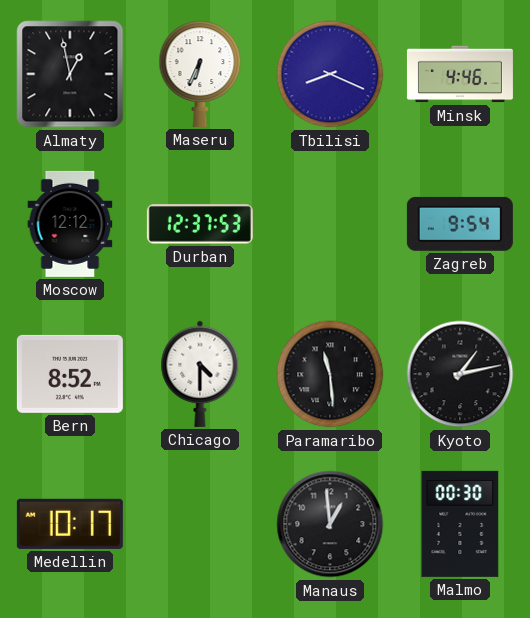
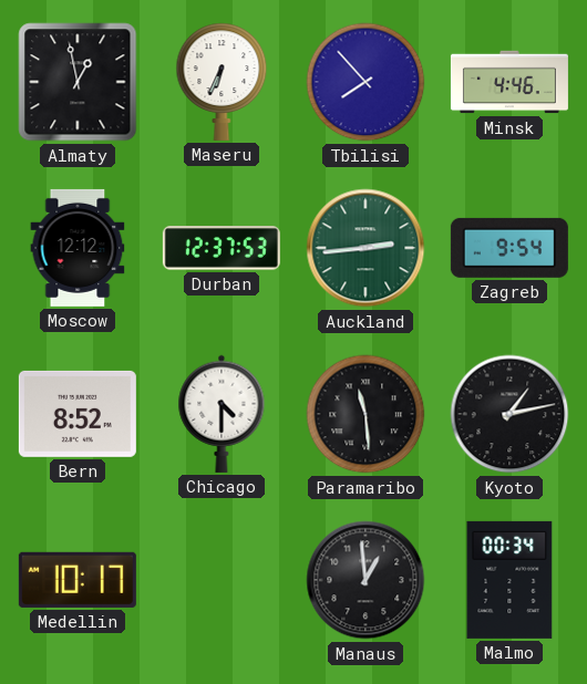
Tbilisi: 8:19 -> 7:53
Auckland: none -> 2:44
Malmo: 00:30 -> 00:34
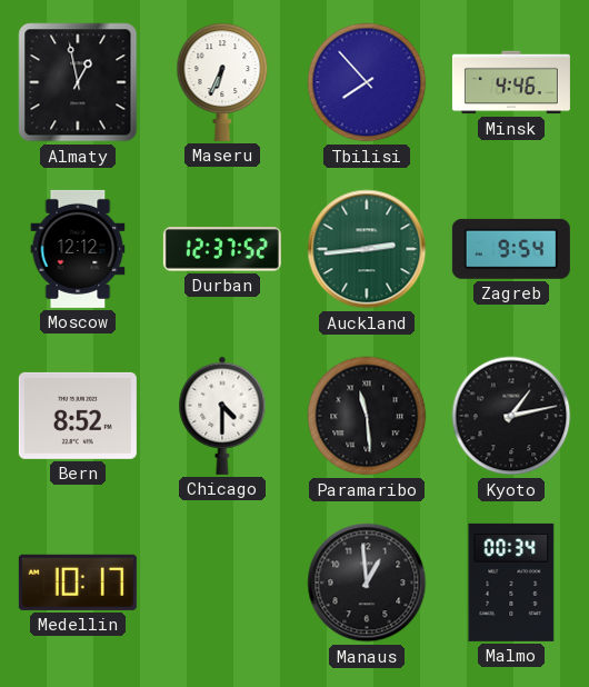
Durban: 12:37:53 -> 12:37:52
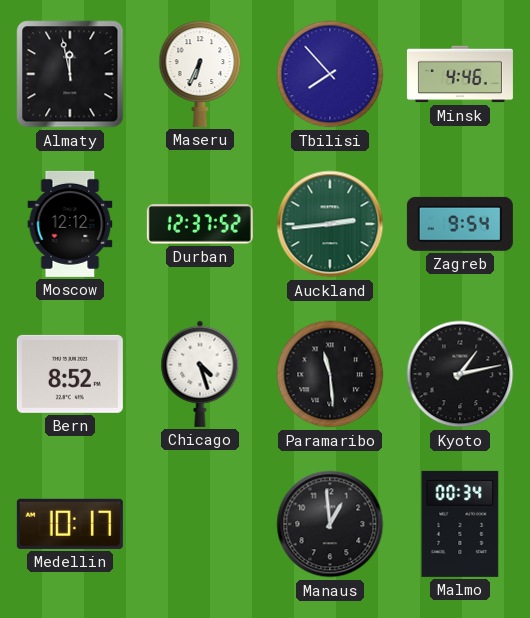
Almaty: 12:58 -> 11:58
Chicago: 4:30 -> 4:27
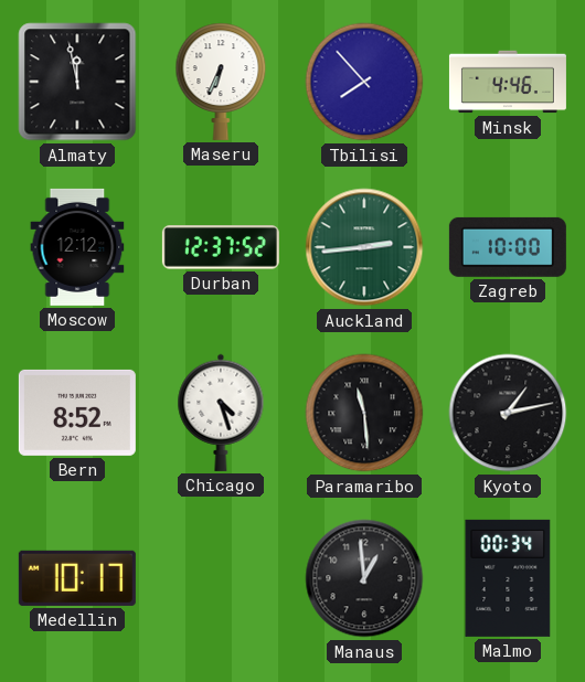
Zagreb: 9:54 -> 10:00
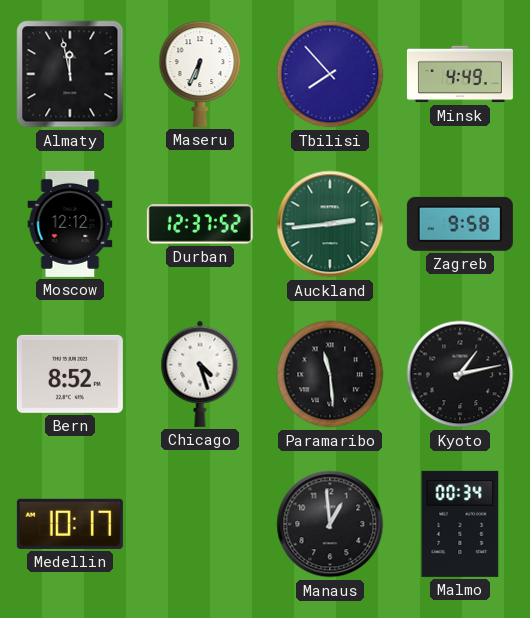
Minsk: 4:46 -> 4:49
Zagreb: 10:00 -> 9:58
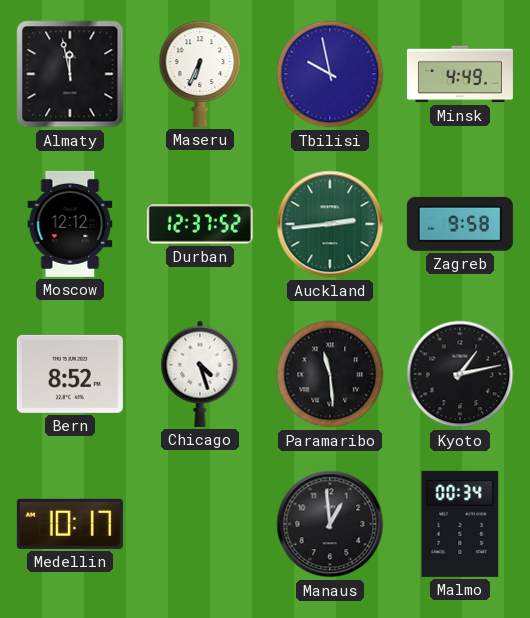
Tbilisi: 7:53 -> 9:58
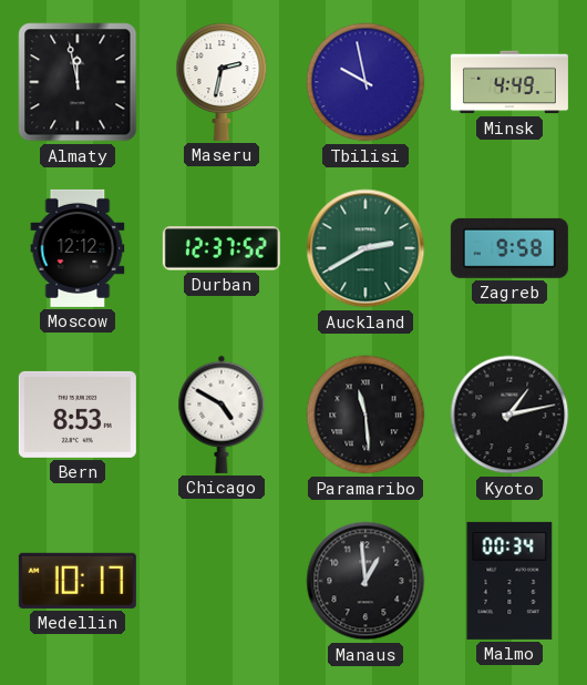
Maseru: 6:34 -> 2:32
Auckland: 2:44 -> 2:40
Bern: 8:52 -> 8:53
Chicago: 4:27 -> 4:50
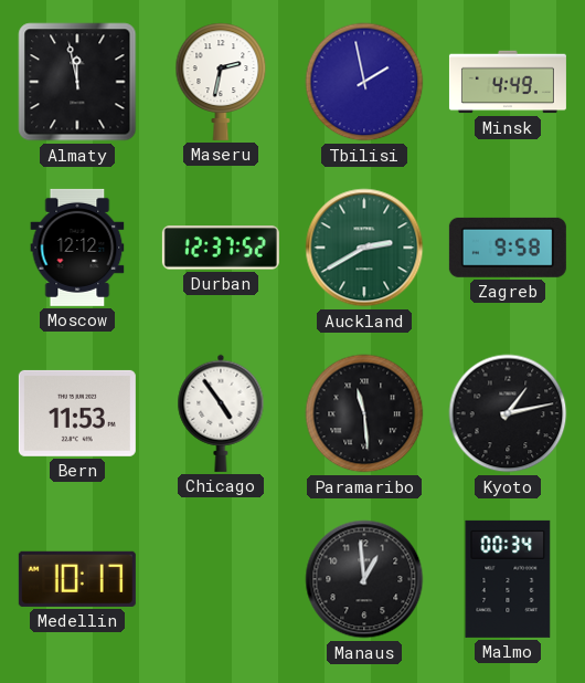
Tbilisi: 9:58 -> 1:58
Bern: 8:53 -> 11:53
Chicago: 4:50 -> 4:54
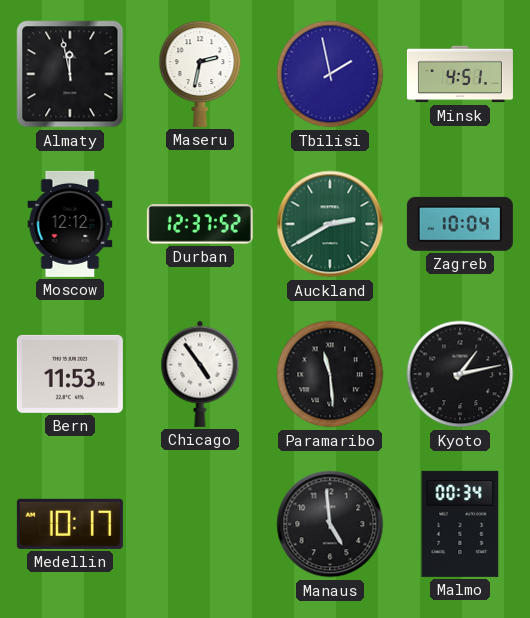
Minsk: 4:49 -> 4:51
Zagreb: 9:58 -> 10:04
Manaus: 12:59 -> 4:59
